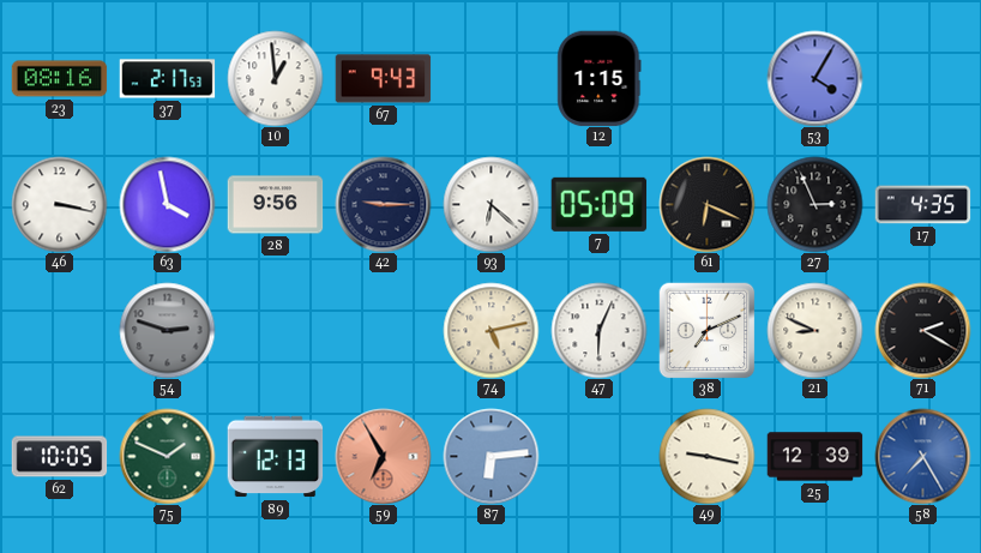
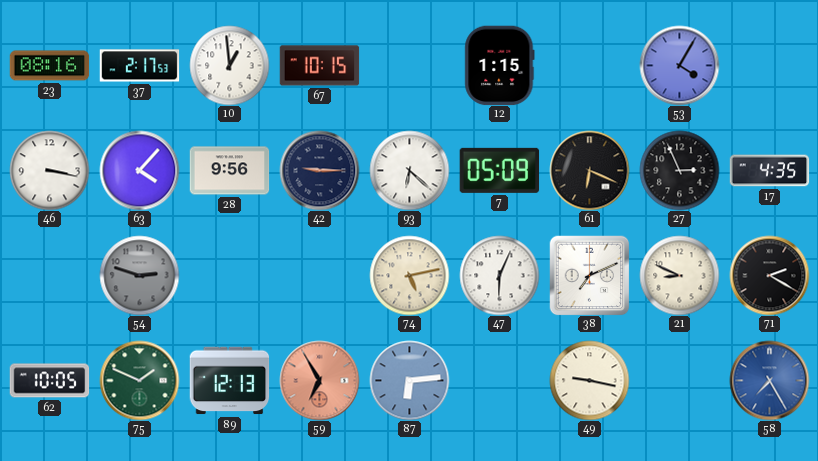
67: 9:43 -> 10:15
63: 3:58 -> 4:07
25: 12:39 -> none
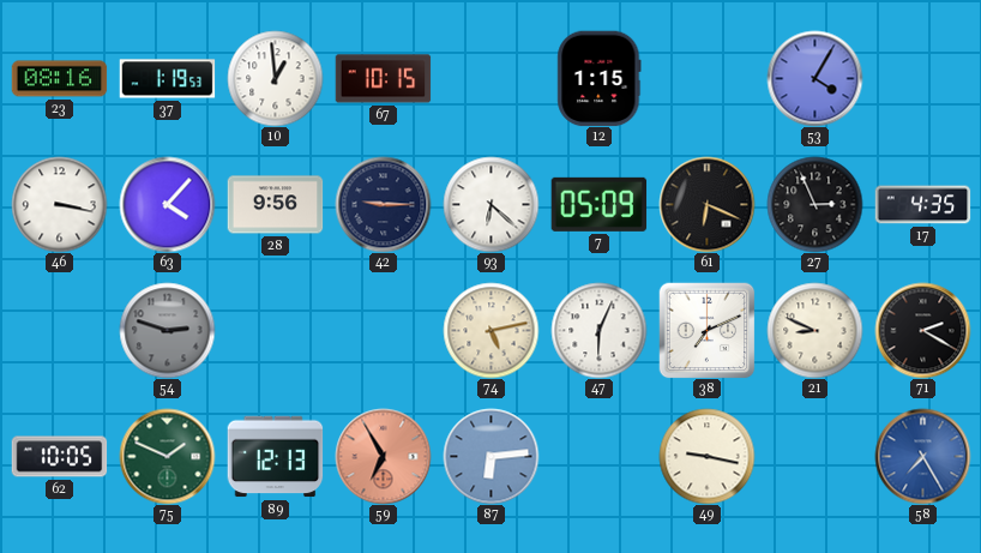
37: 2:17 -> 1:19
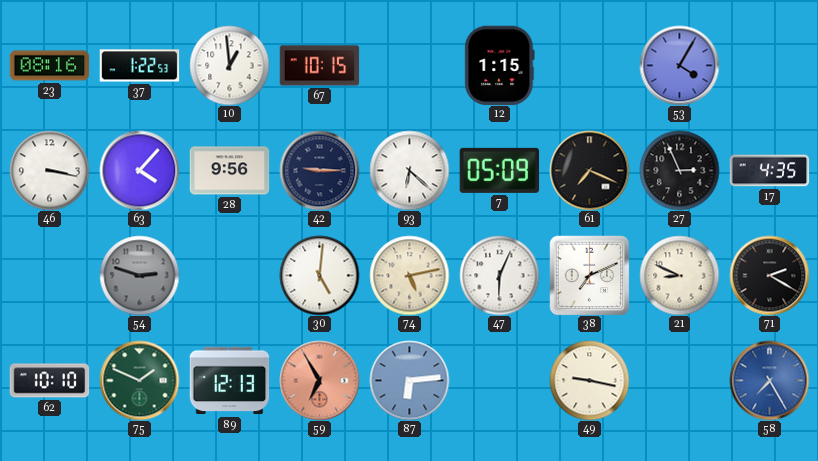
37: 1:19 -> 1:22
61: 6:19 -> 7:19
30: none -> 5:01
62: 10:05 -> 10:10
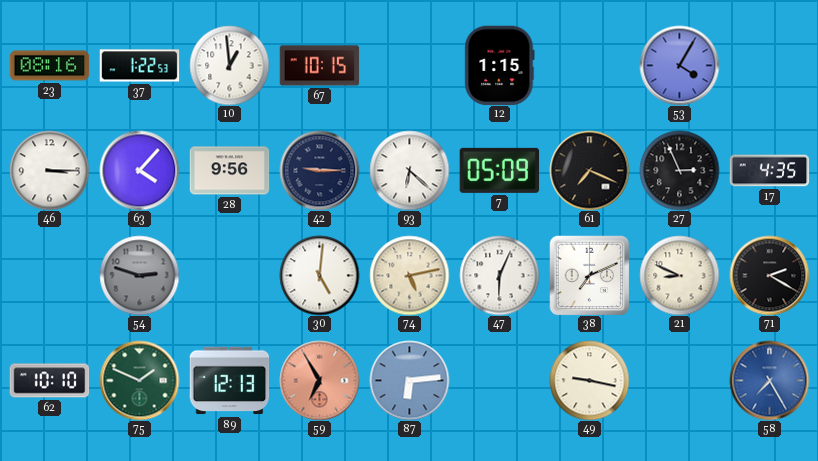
46: 3:17 -> 3:15
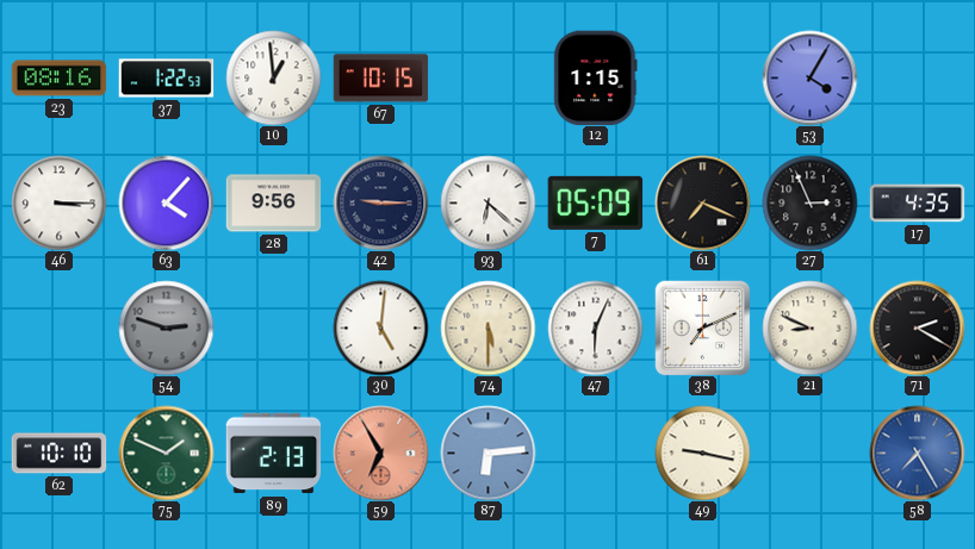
74: 5:13 -> 5:30
89: 12:13 -> 2:13
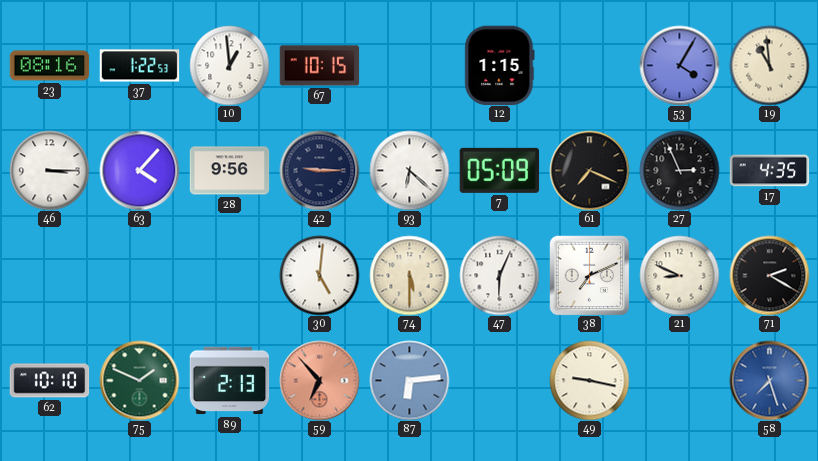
19: none -> 10:59
54: 2:48 -> none
59: 6:55 -> 6:53
58: 7:25 -> 7:27
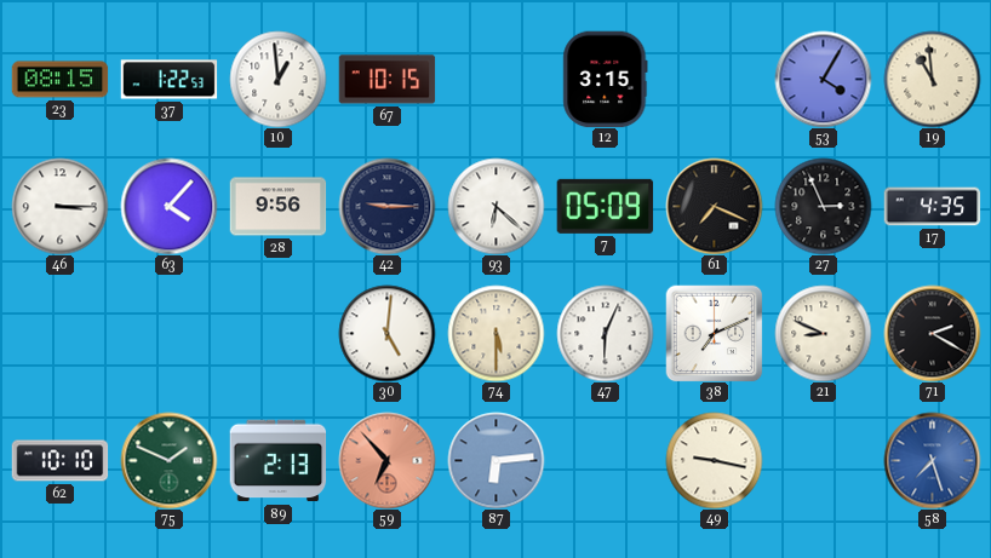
23: 08:16 -> 08:15
12: 1:15 -> 3:15
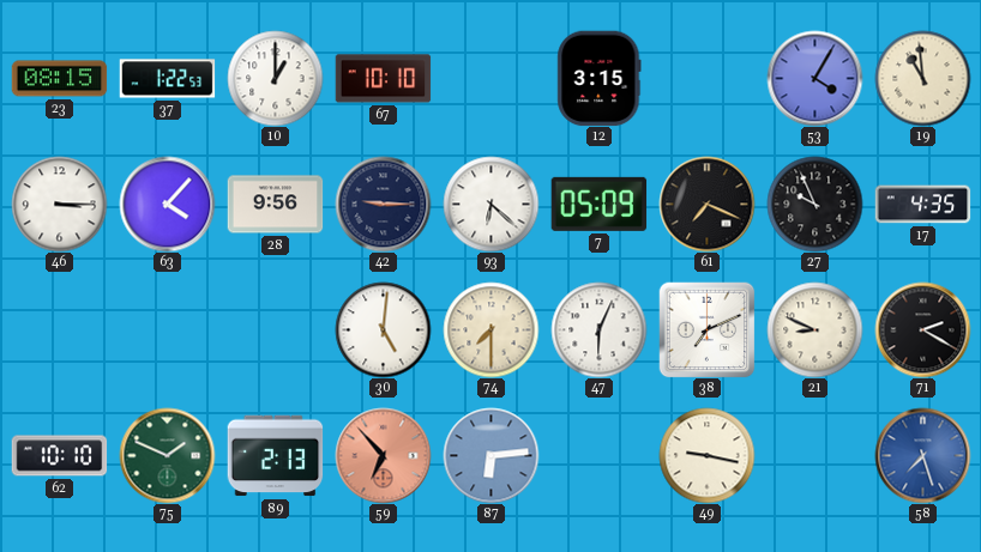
10: 12:59 -> 1:00
67: 10:15 -> 10:10
27: 2:56 -> 9:56
74: 5:30 -> 7:30
